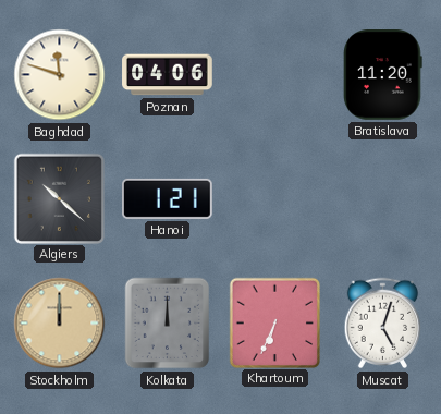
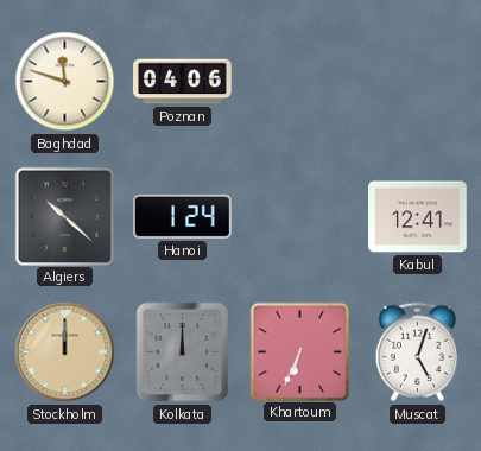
Bratislava: 11:20 -> none
Hanoi: 1:21 -> 1:24
Kabul: none -> 12:41
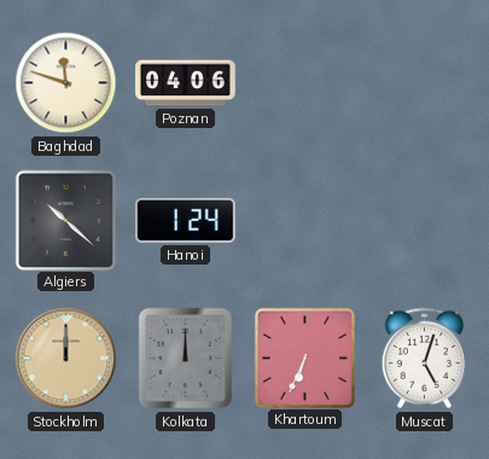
Kabul: 12:41 -> none
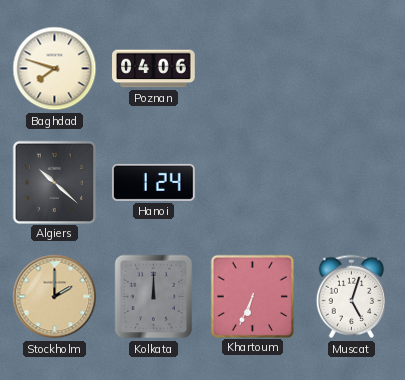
Baghdad: 11:48 -> 7:48
Stockholm: 12:00 -> 2:00
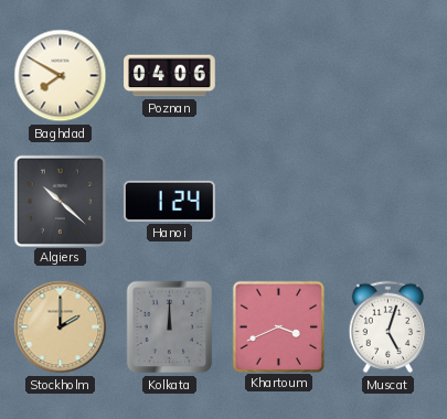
Baghdad: 7:48 -> 7:50
Khartoum: 6:34 -> 3:41
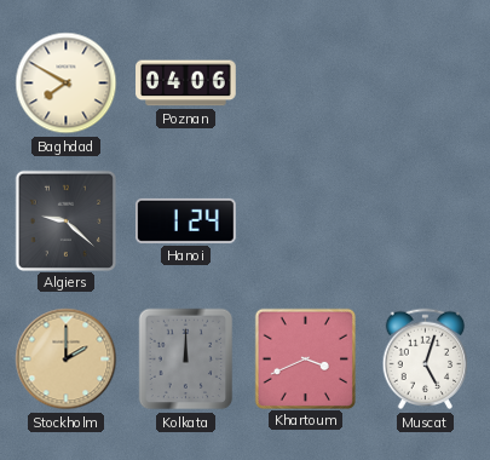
Algiers: 10:22 -> 9:22
